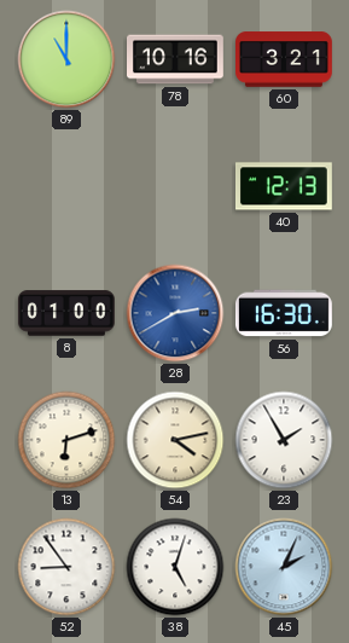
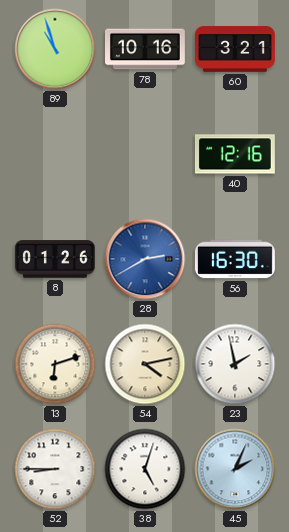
89: 11:00 -> 10:57
40: 12:13 -> 12:16
8: 01:00 -> 01:26
23: 1:55 -> 1:58
52: 8:54 -> 8:45
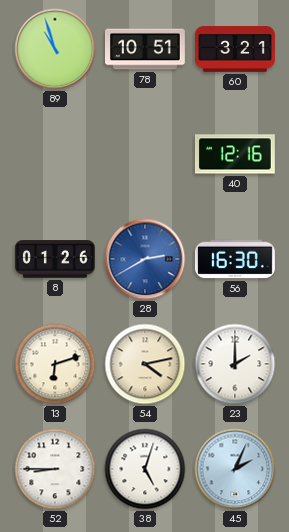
78: 10:16 -> 10:51
23: 1:58 -> 2:00
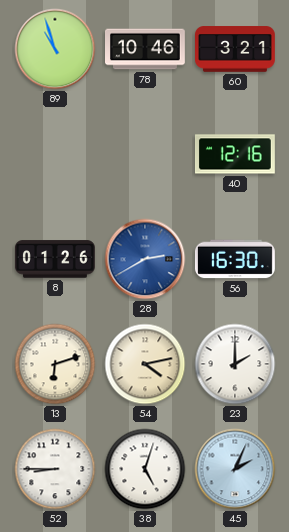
78: 10:51 -> 10:46
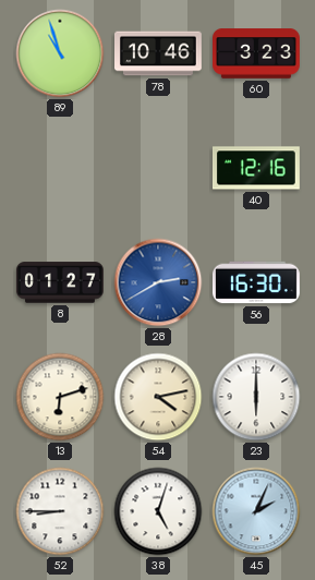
60: 3:21 -> 3:23
8: 01:26 -> 01:27
23: 2:00 -> 6:00
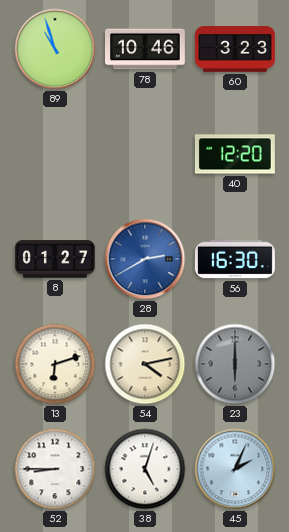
40: 12:16 -> 12:20
23 dial: white -> grey
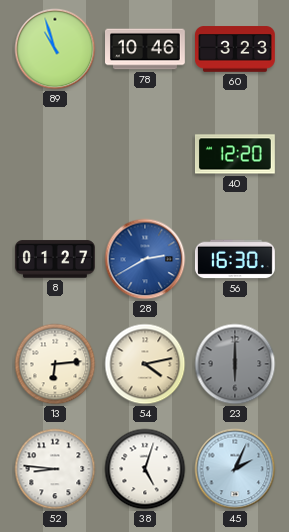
13: 6:12 -> 6:14
52: 8:45 -> 8:46
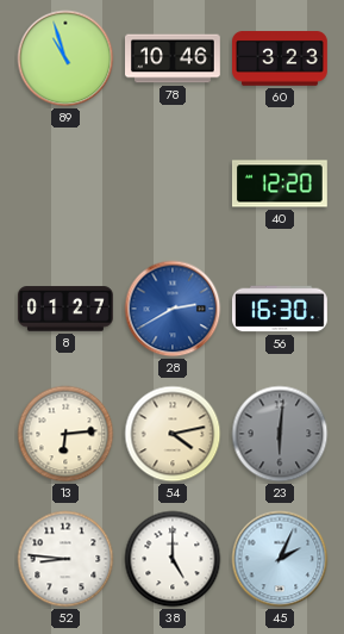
23: 6:00 -> 6:01
38: 5:03 -> 5:00
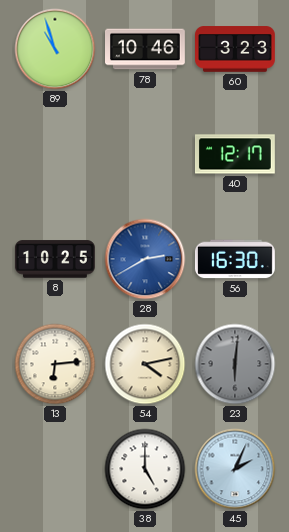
40: 12:20 -> 12:17
8: 01:27 -> 10:25
52: 8:46 -> none
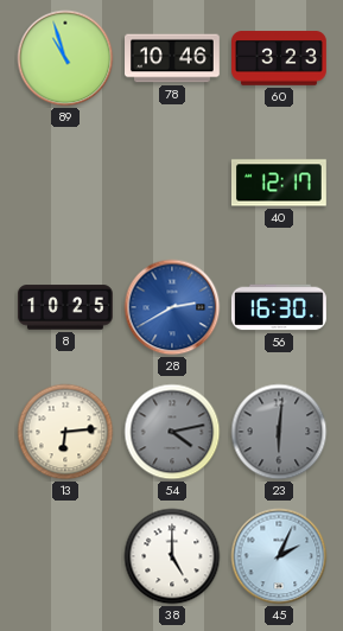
54 dial: cream -> grey
